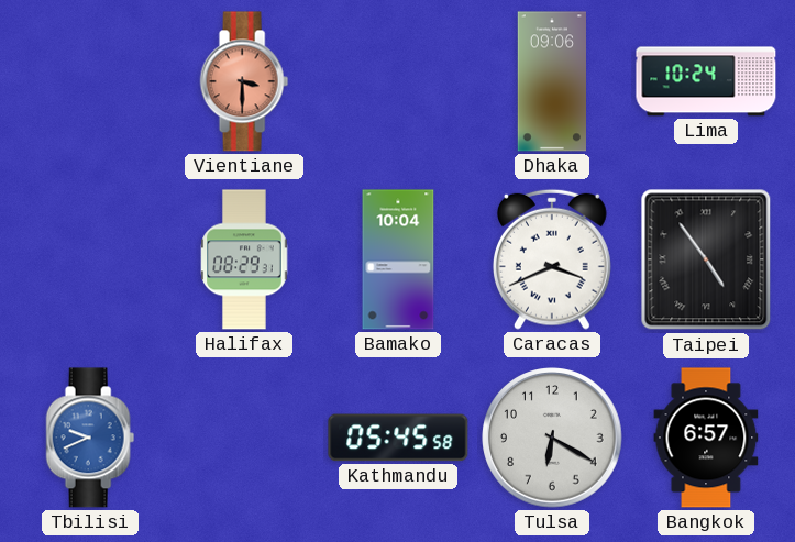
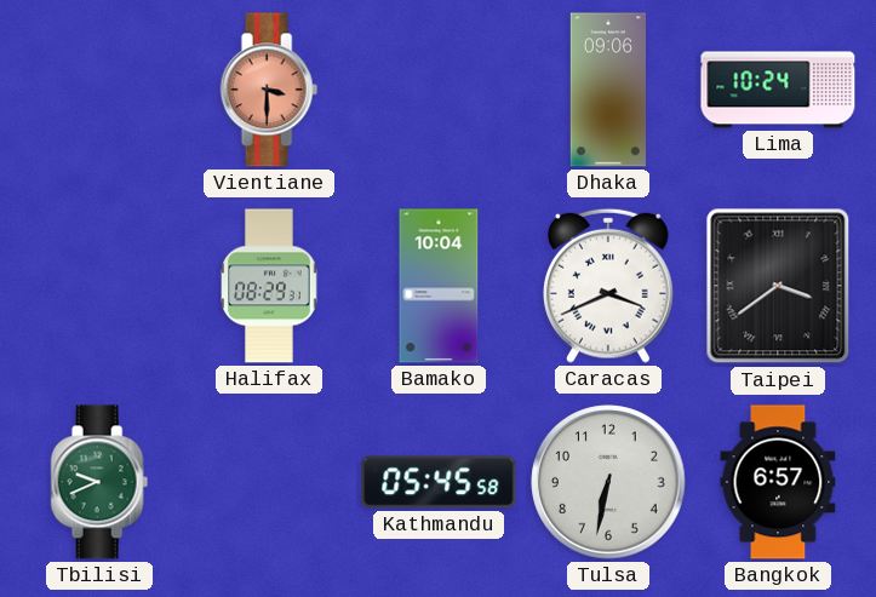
Taipei: 4:54 -> 3:39
Tbilisi dial: blue -> green
Tulsa: 6:20 -> 6:32
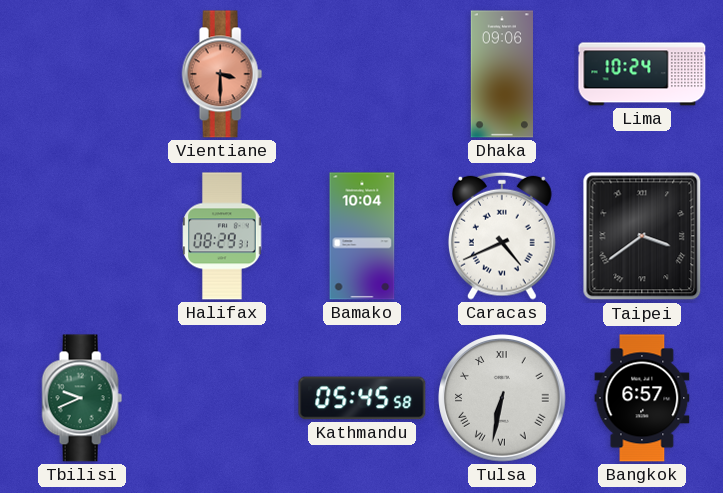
Caracas: 3:41 -> 4:41
Tulsa numerals: Arabic -> Roman
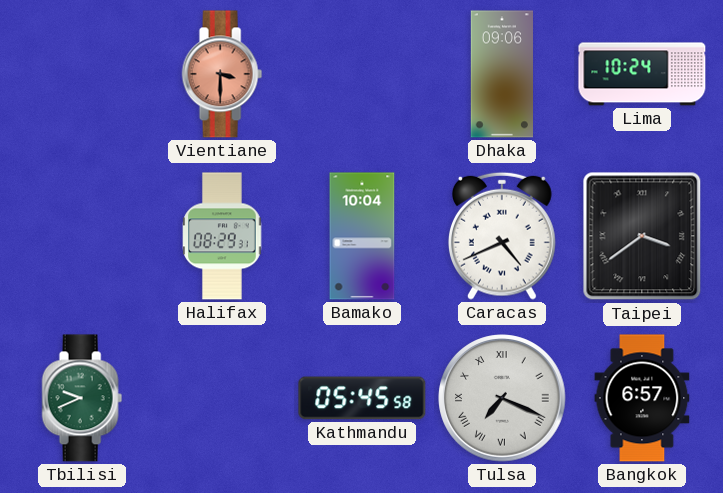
Tulsa: 6:32 -> 7:19
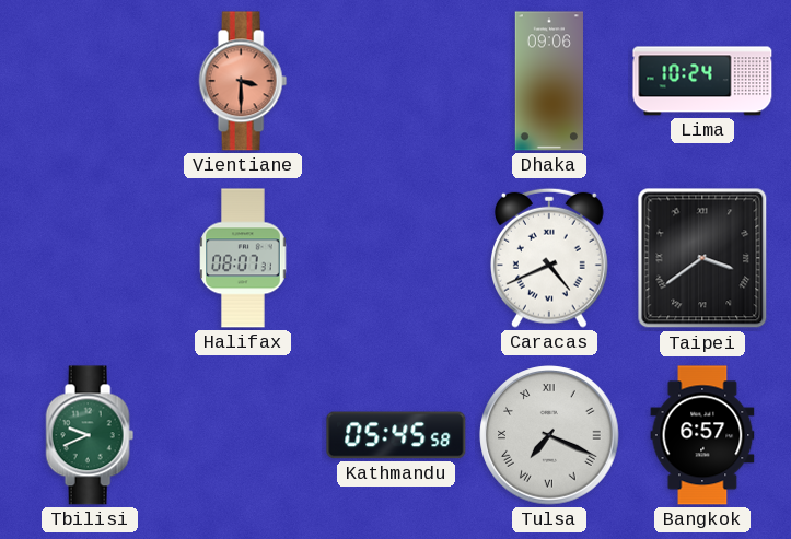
Halifax: 08:29 -> 08:07
Bamako: 10:04 -> none
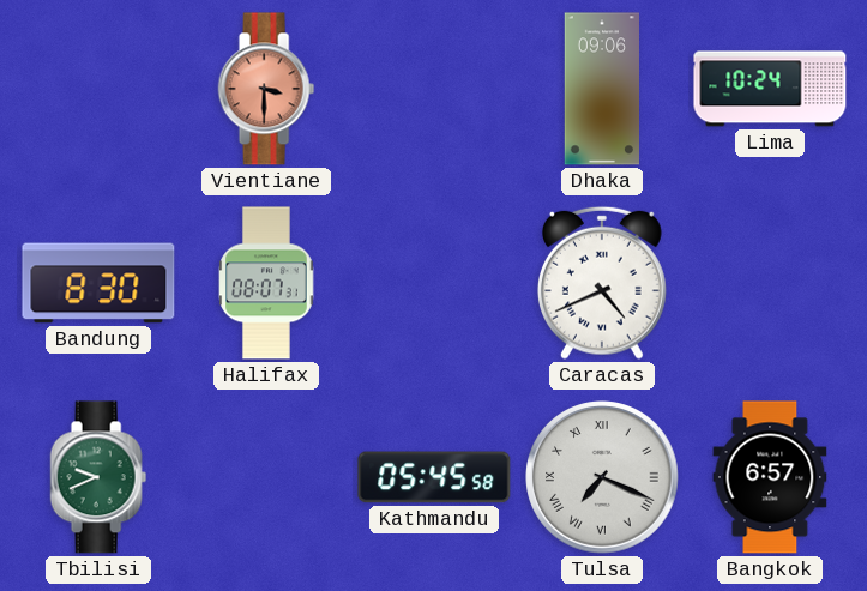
Bandung: none -> 8:30
Taipei: 3:39 -> none
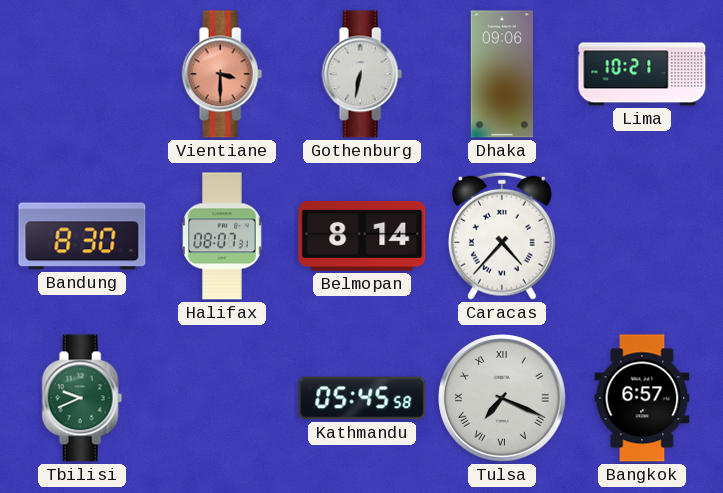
Gothenburg: none -> 6:32
Lima: 10:24 -> 10:21
Belmopan: none -> 8:14
Caracas: 4:41 -> 4:37
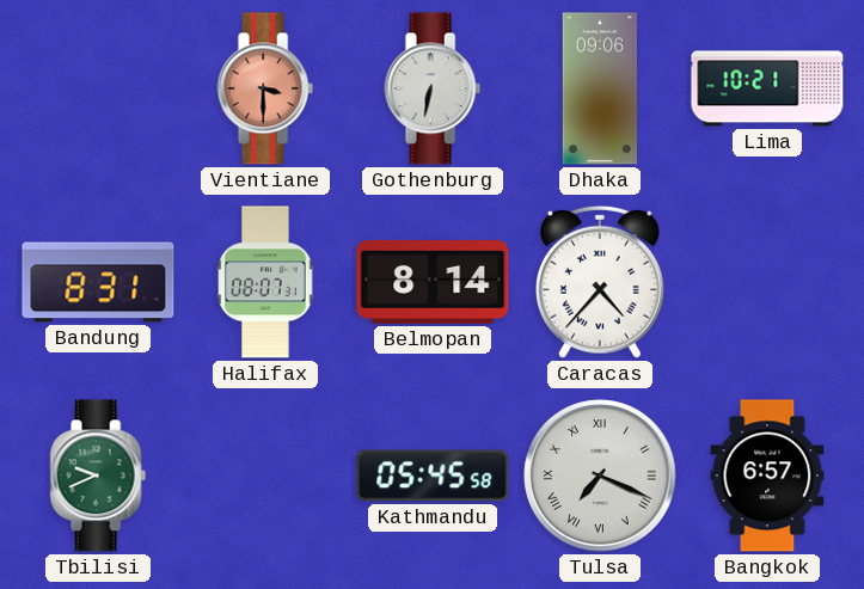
Bandung: 8:30 -> 8:31
